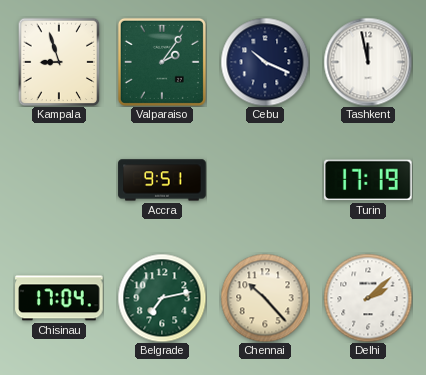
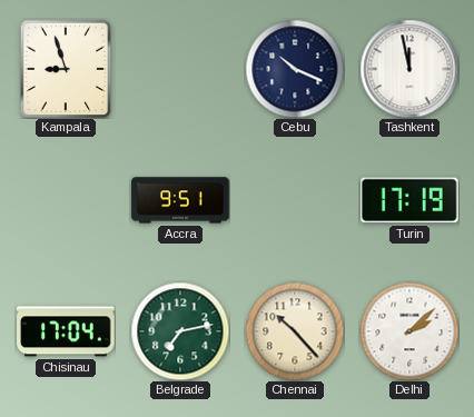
Valparaiso: 2:06 -> none
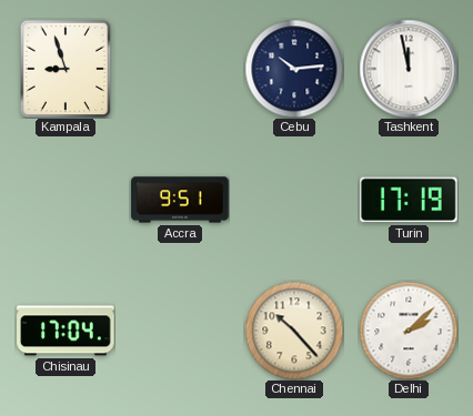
Cebu: 10:19 -> 10:14
Belgrade: 7:13 -> none
